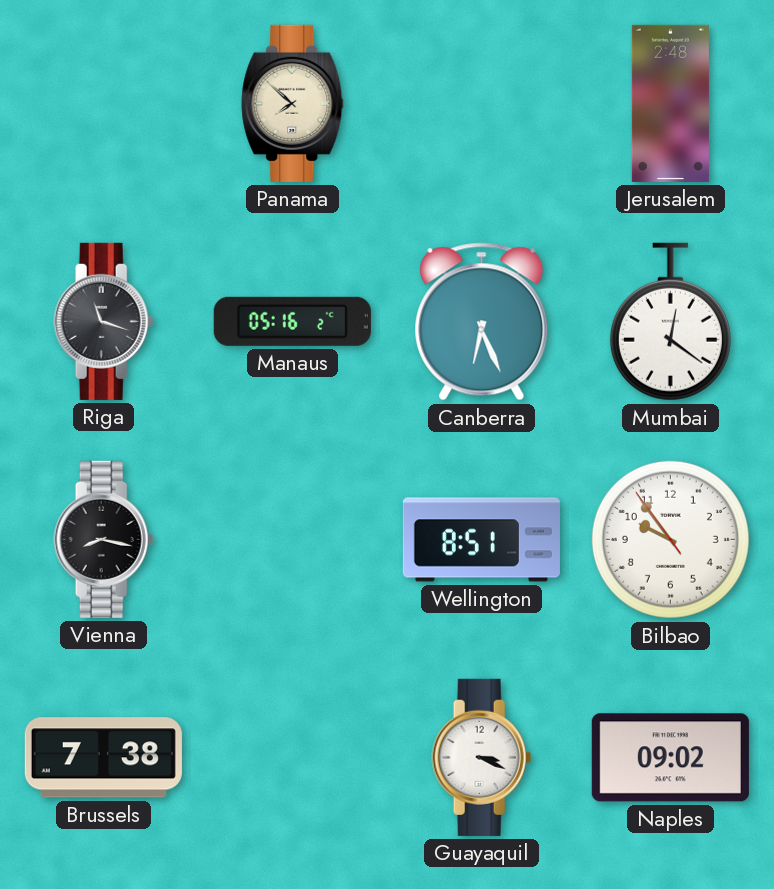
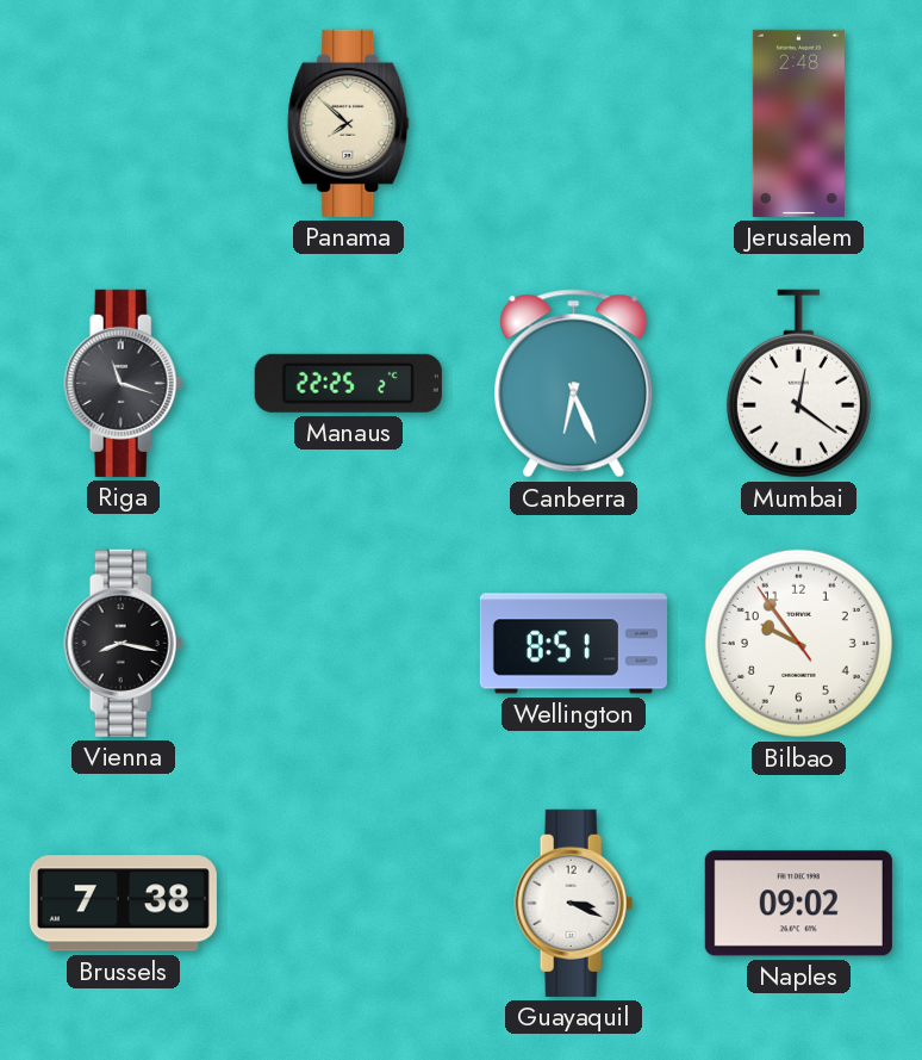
Manaus: 05:16 -> 22:25
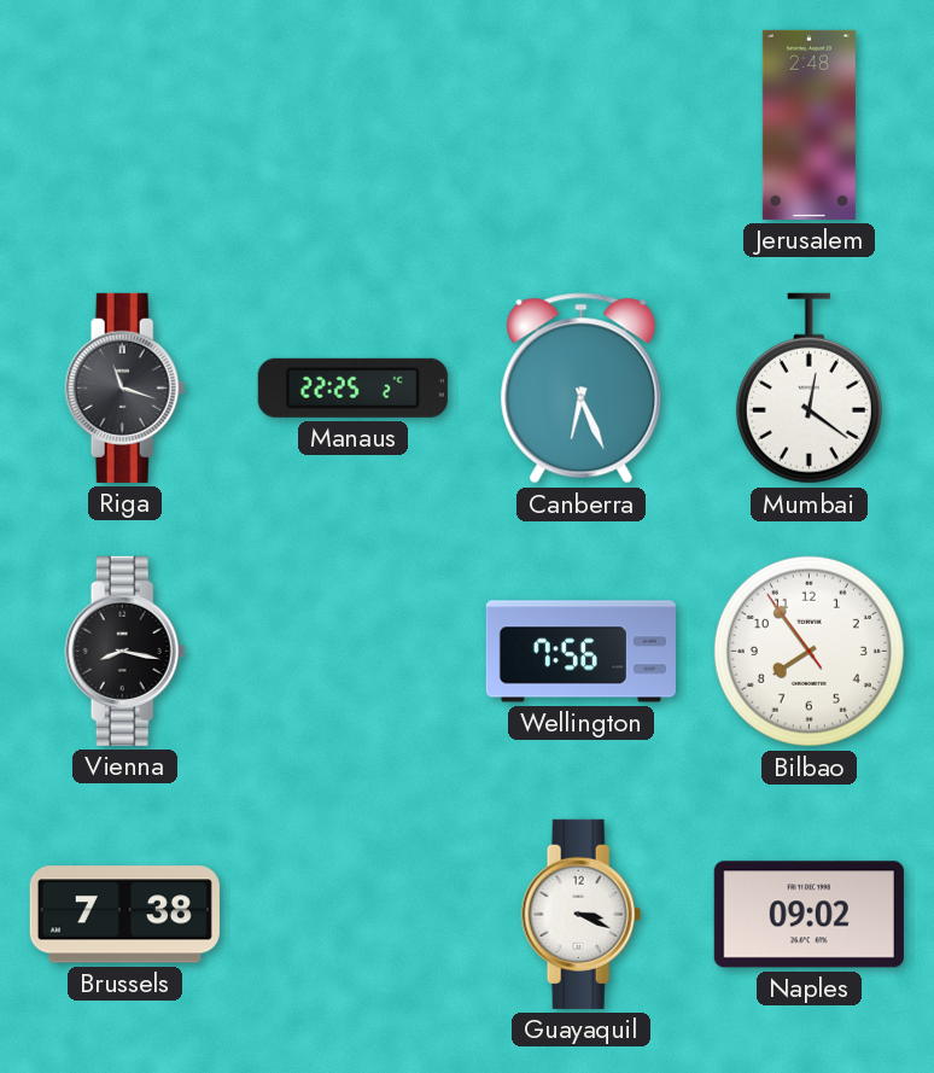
Panama: 7:52 -> none
Wellington: 8:51 -> 7:56
Bilbao: 9:53 -> 7:53
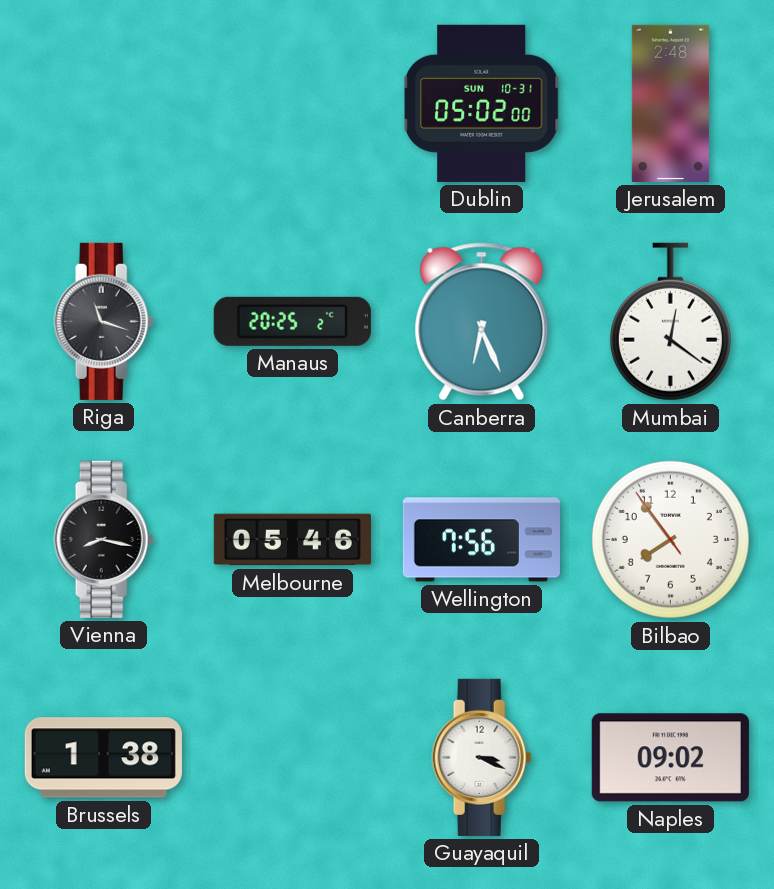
Dublin: none -> 05:02
Manaus: 22:25 -> 20:25
Melbourne: none -> 05:46
Brussels: 7:38 -> 1:38
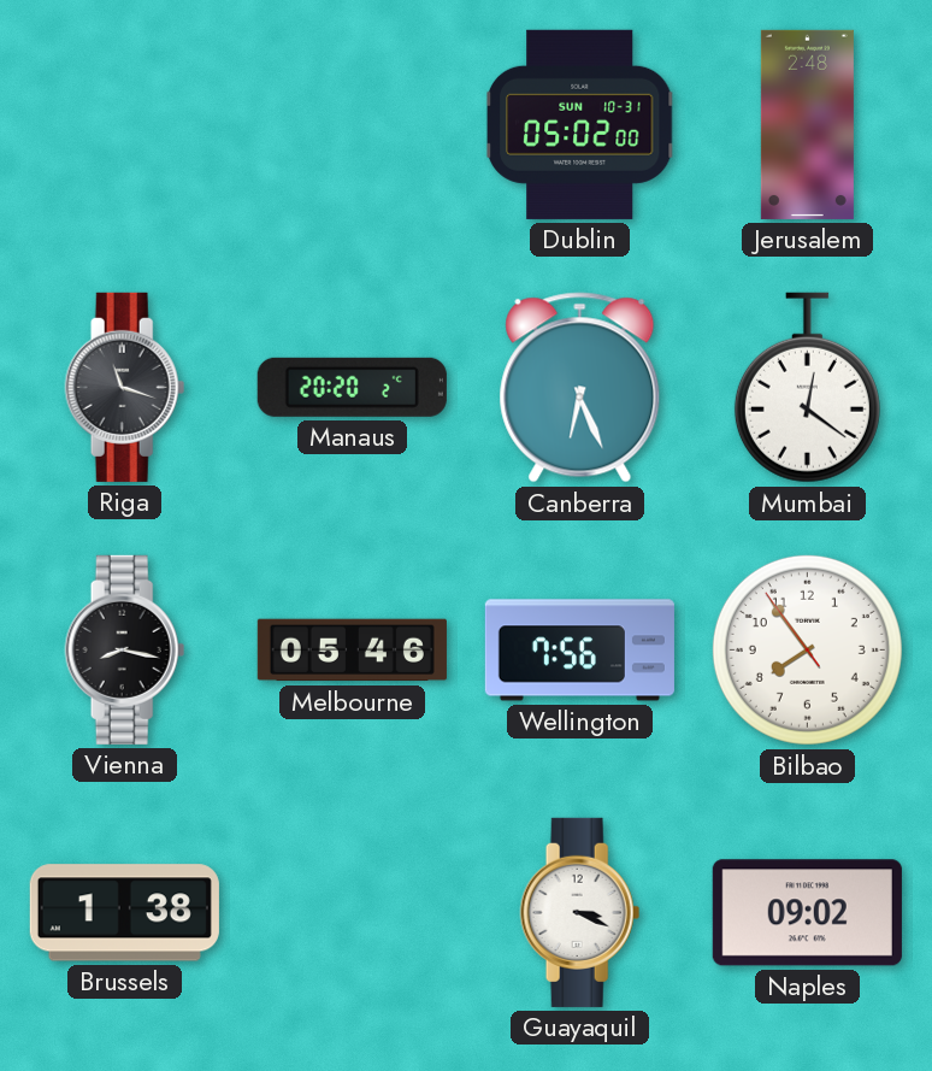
Manaus: 20:25 -> 20:20
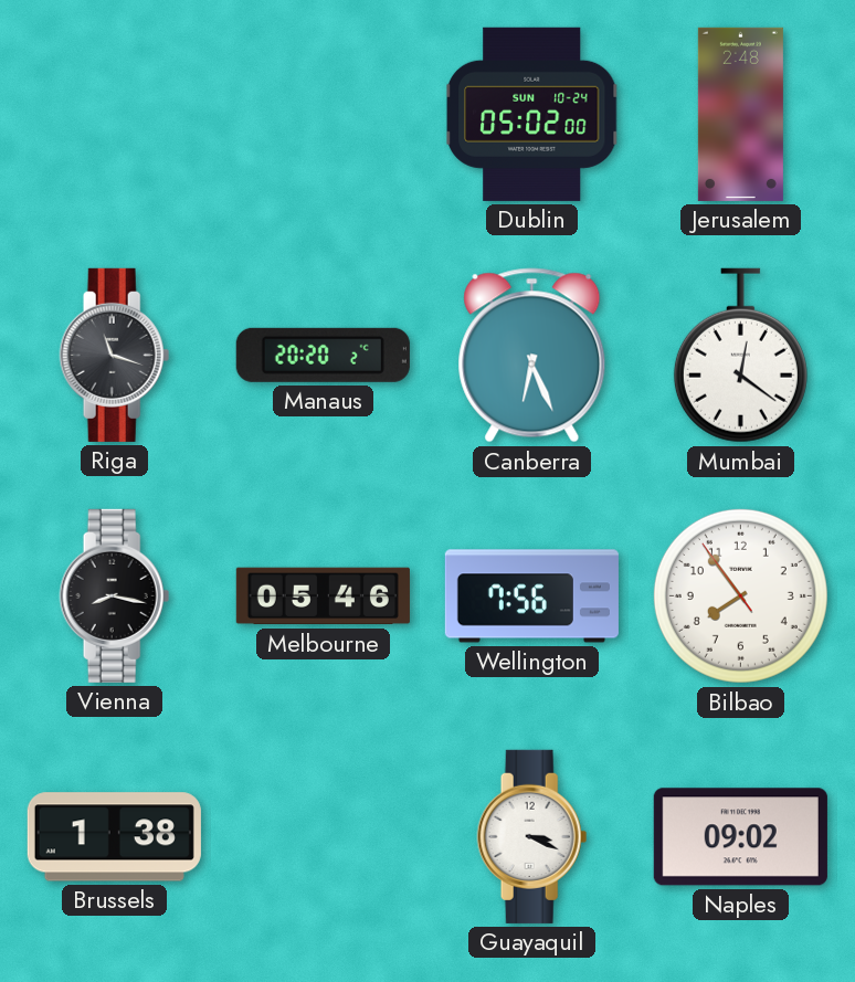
Dublin date: SUN 10-31 -> SUN 10-24
